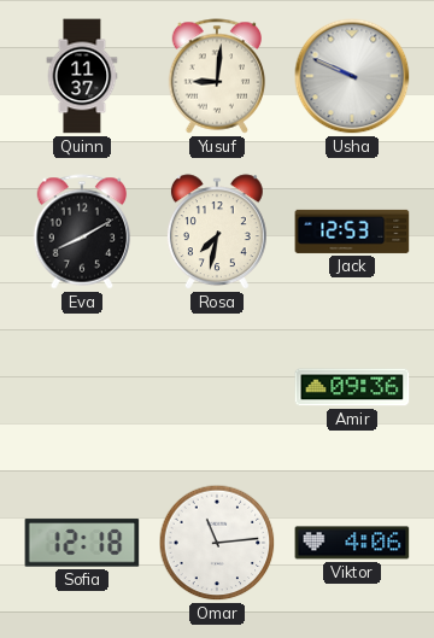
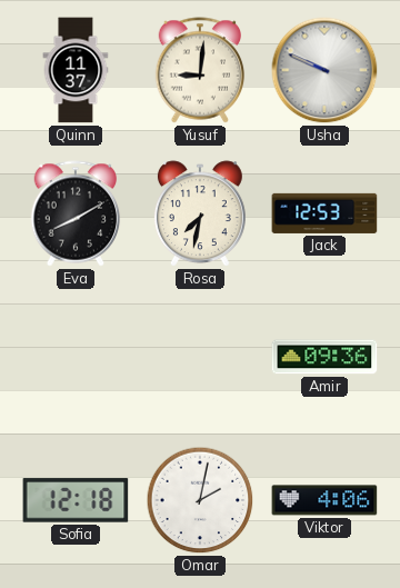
Omar: 11:14 -> 2:02
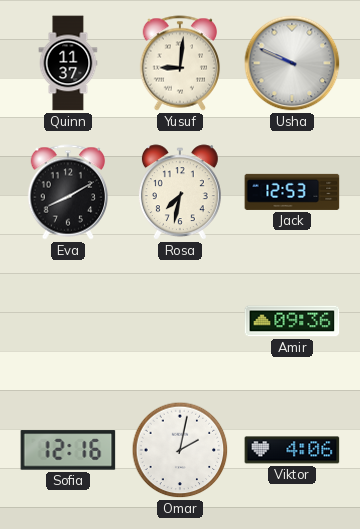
Sofia: 12:18 -> 12:16
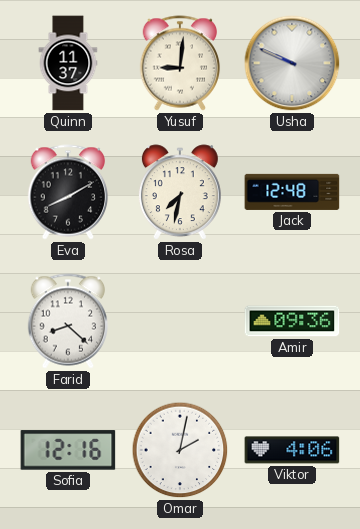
Jack: 12:53 -> 12:48
Farid: none -> 8:22
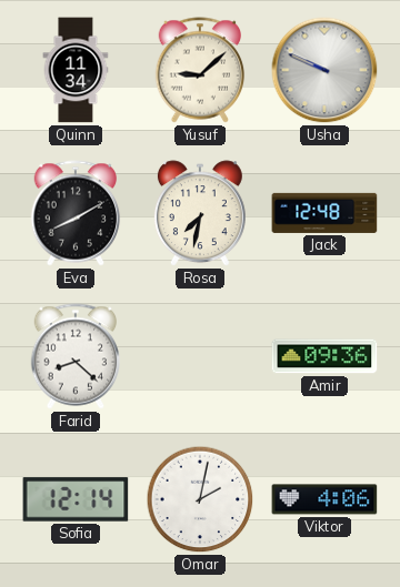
Quinn: 11:37 -> 11:34
Yusuf: 9:01 -> 9:08
Sofia: 12:16 -> 12:14
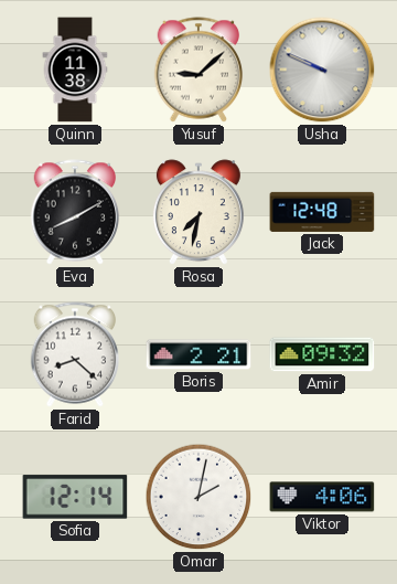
Quinn: 11:34 -> 11:38
Boris: none -> 2:21
Amir: 09:36 -> 09:32
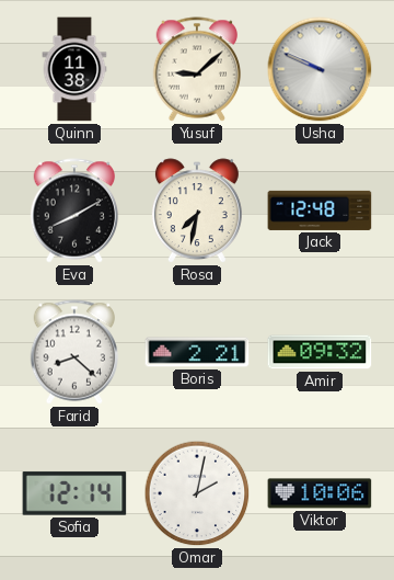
Viktor: 4:06 -> 10:06
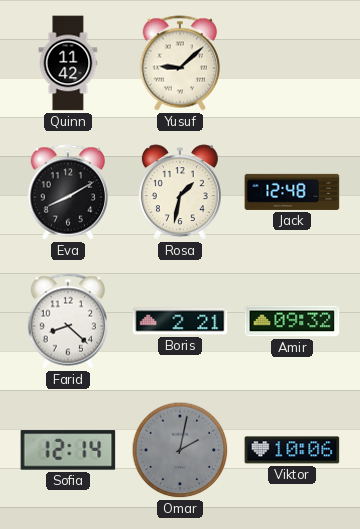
Quinn: 11:38 -> 11:42
Usha: 9:49 -> none
Rosa: 7:32 -> 1:32
Omar dial: white -> grey
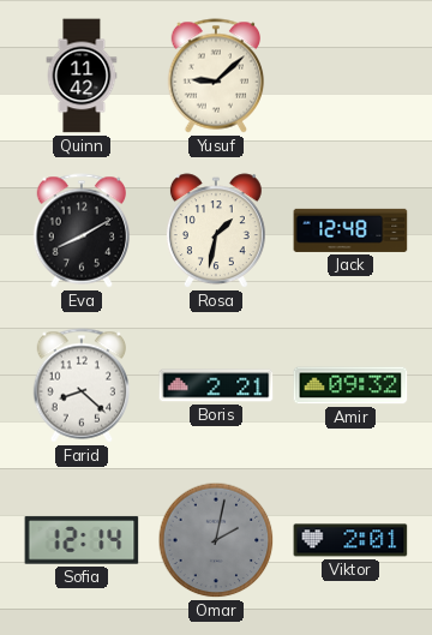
Viktor: 10:06 -> 2:01
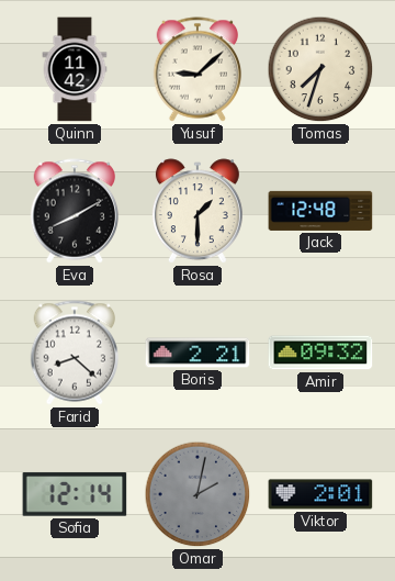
Tomas: none -> 7:33
Rosa: 1:32 -> 1:30
